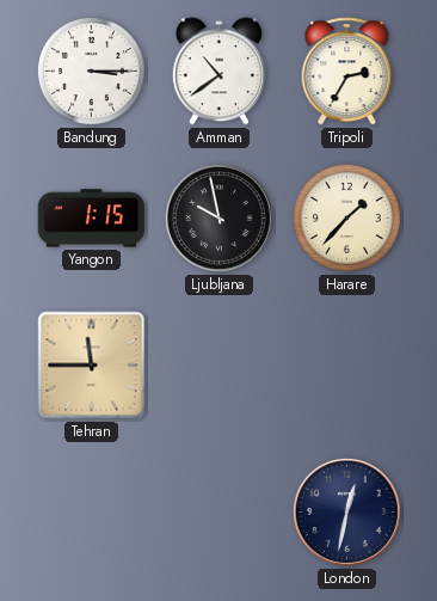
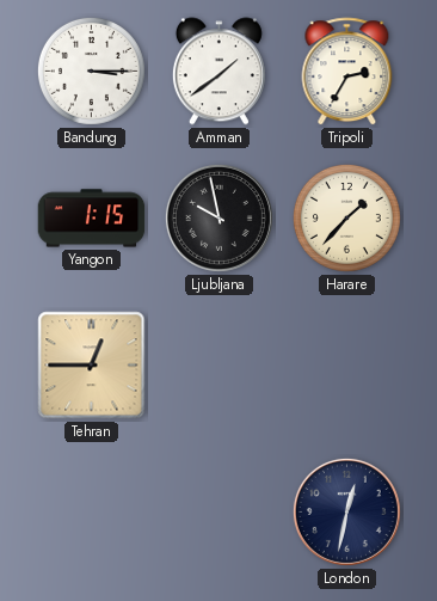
Amman: 10:39 -> 1:39
Tehran: 11:45 -> 12:45
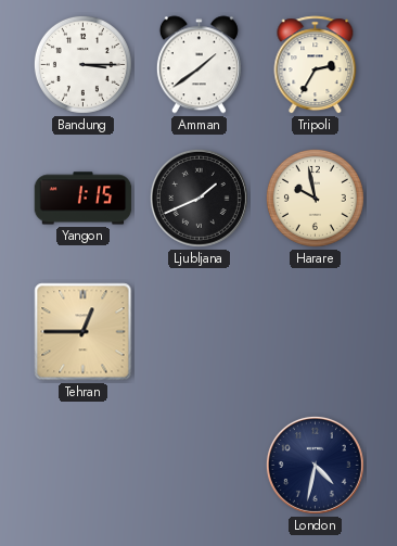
Ljubljana: 9:58 -> 1:41
Harare: 1:37 -> 9:58
London: 12:32 -> 4:32
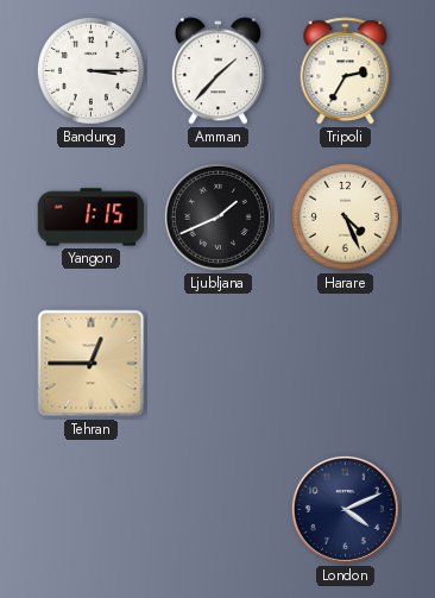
Amman: 1:39 -> 1:37
Harare: 9:58 -> 4:26
London: 4:32 -> 4:11
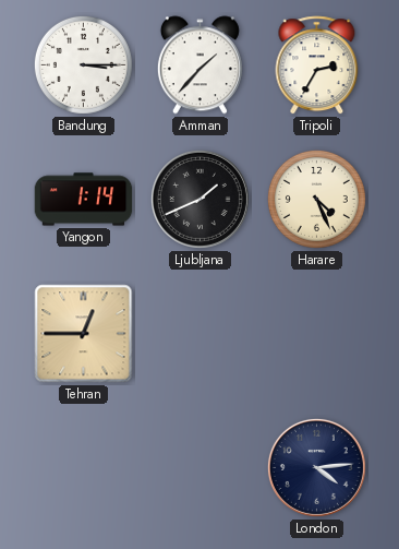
Yangon: 1:15 -> 1:14
London: 4:11 -> 4:14
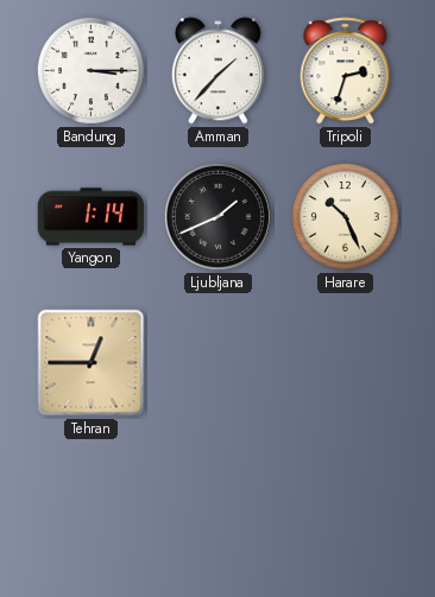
Tripoli: 2:35 -> 2:33
Harare: 4:26 -> 10:26
London: 4:14 -> none
